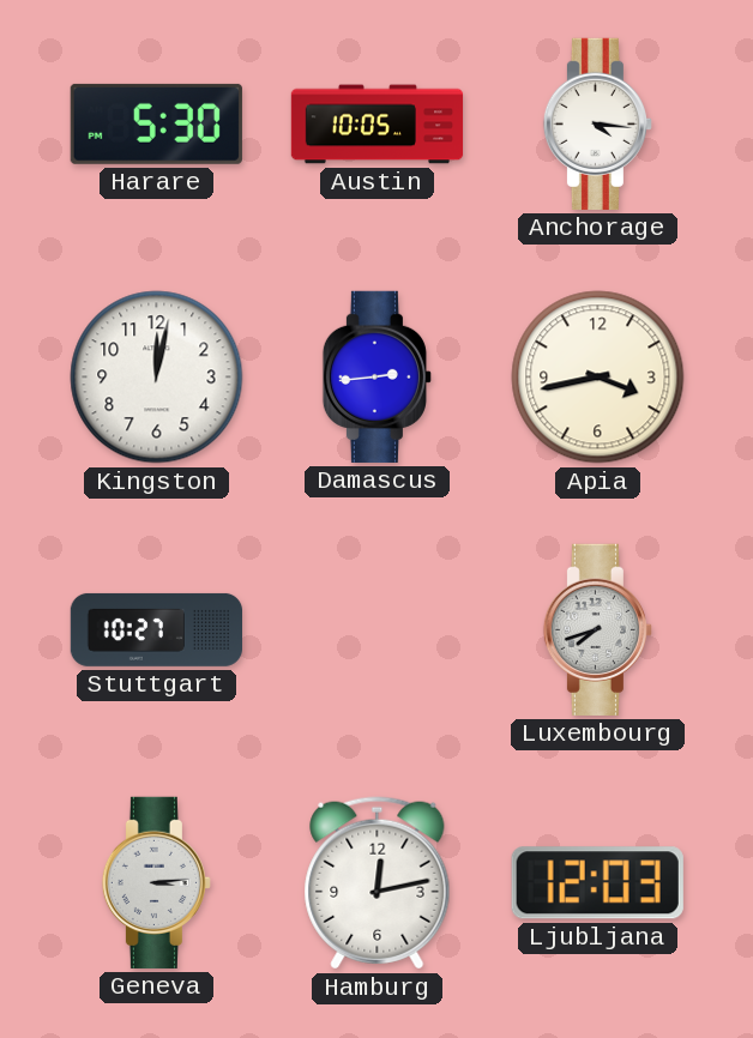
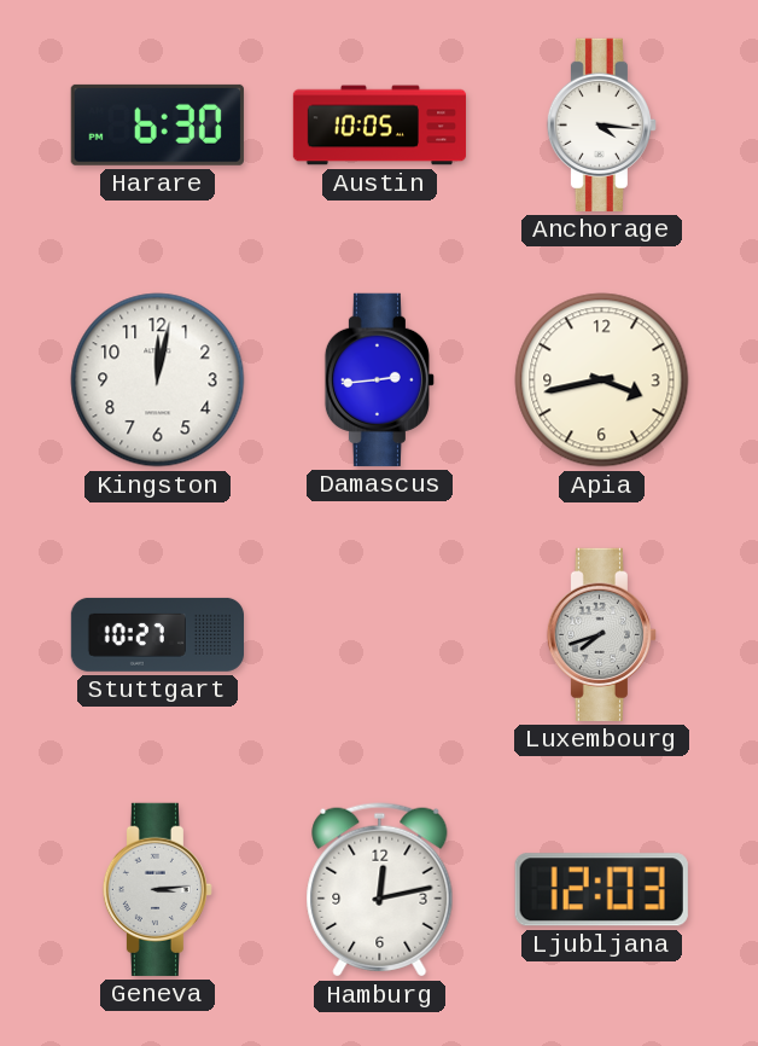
Harare: 5:30 -> 6:30
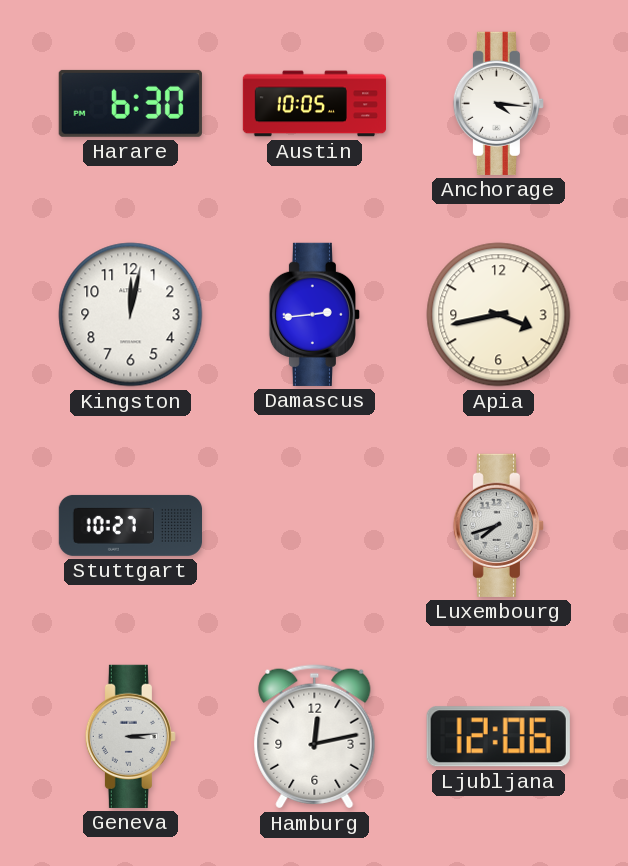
Ljubljana: 12:03 -> 12:06
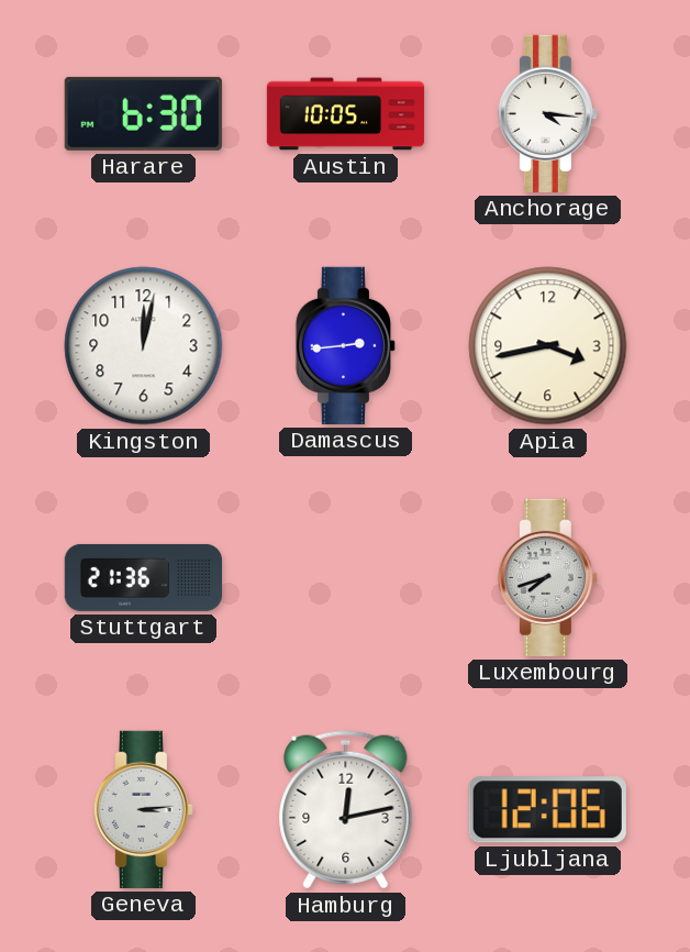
Stuttgart: 10:27 -> 21:36
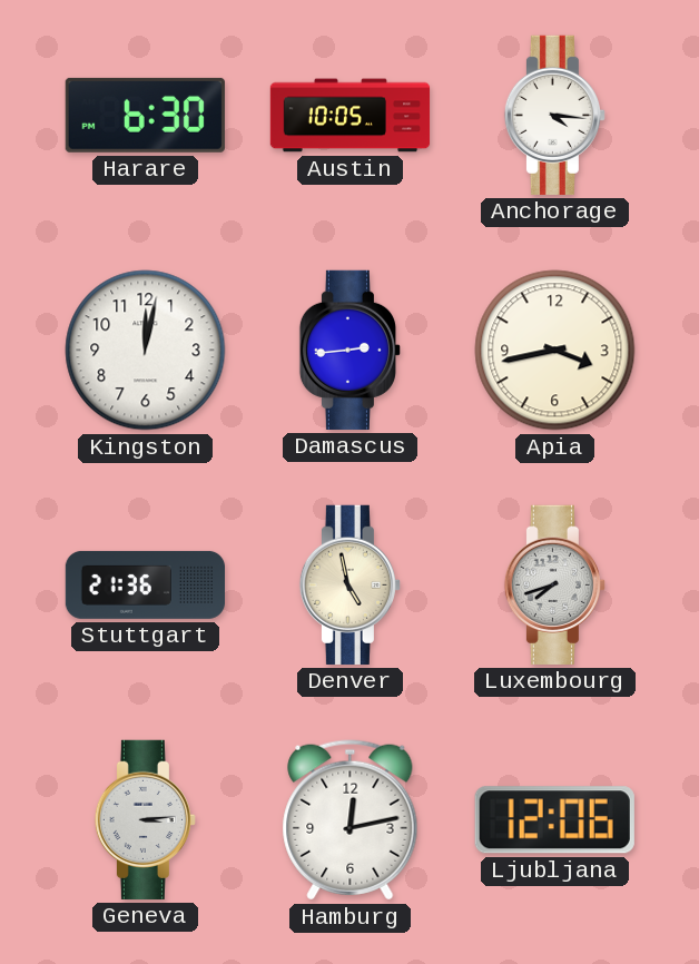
Denver: none -> 4:58
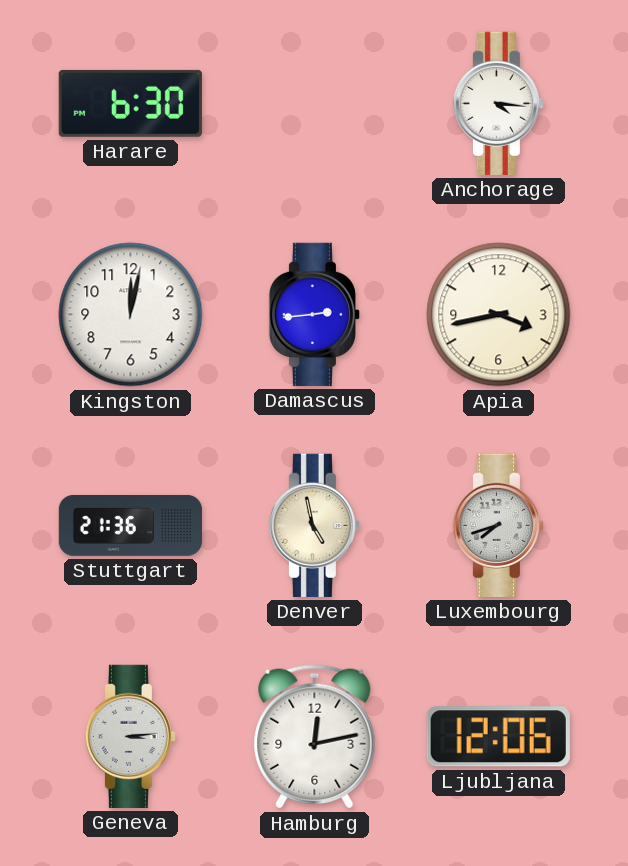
Austin: 10:05 -> none
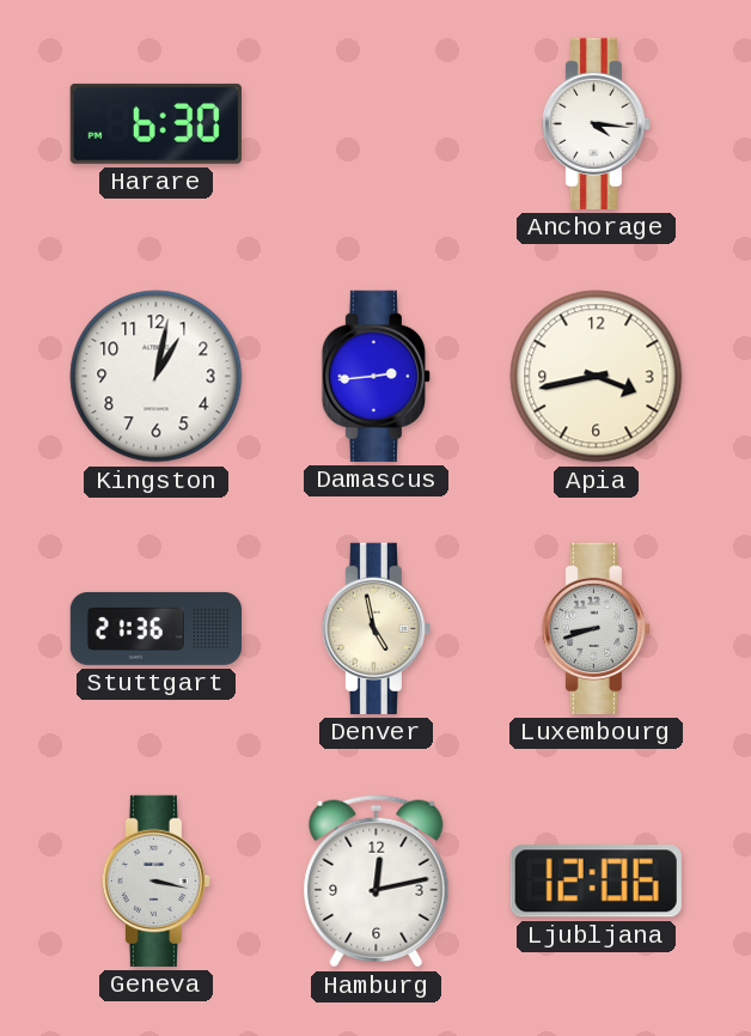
Kingston: 12:02 -> 1:02
Luxembourg: 7:42 -> 8:42
Geneva: 3:14 -> 3:17
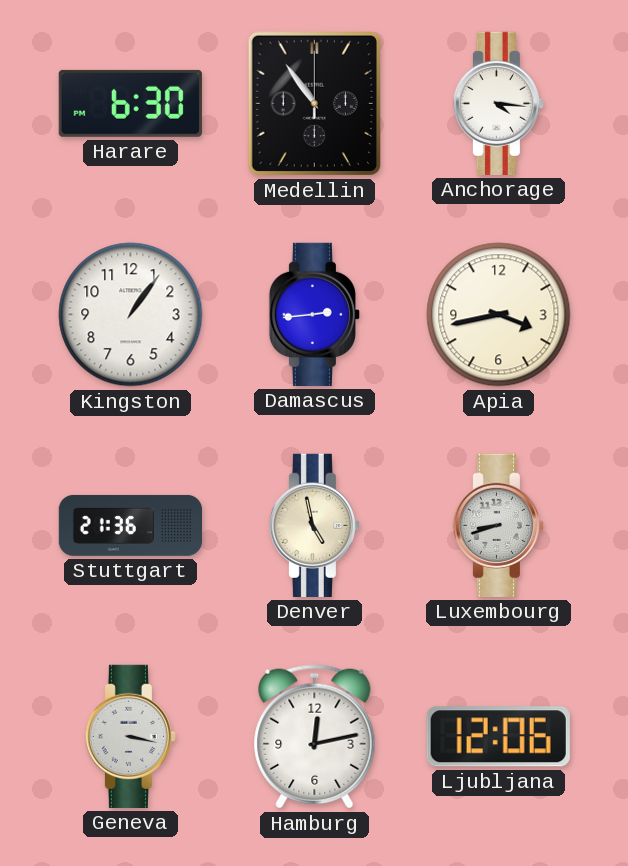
Medellin: none -> 10:54
Kingston: 1:02 -> 1:06
